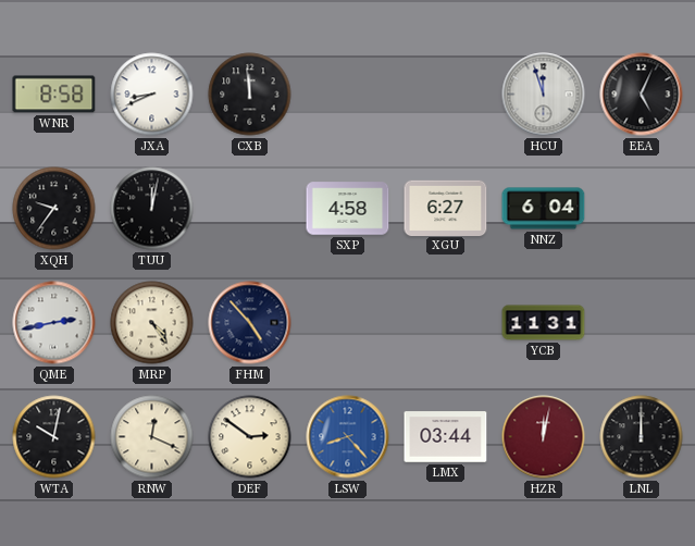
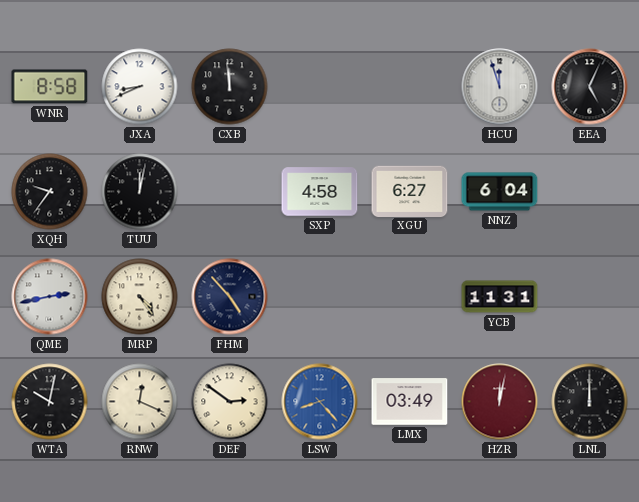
LMX: 03:44 -> 03:49
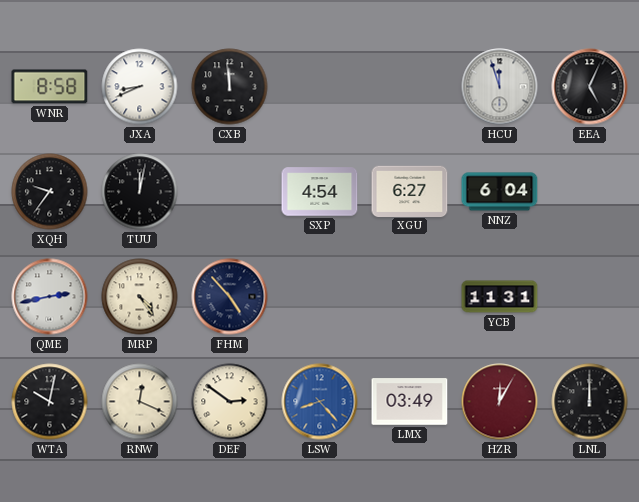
SXP: 4:58 -> 4:54
HZR: 12:02 -> 12:05
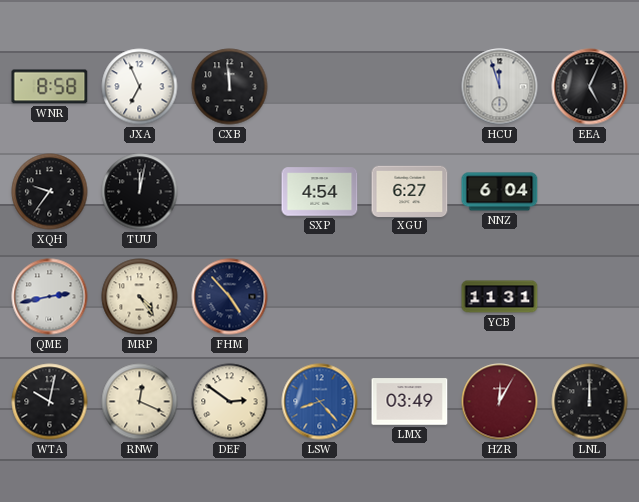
JXA: 8:41 -> 6:56
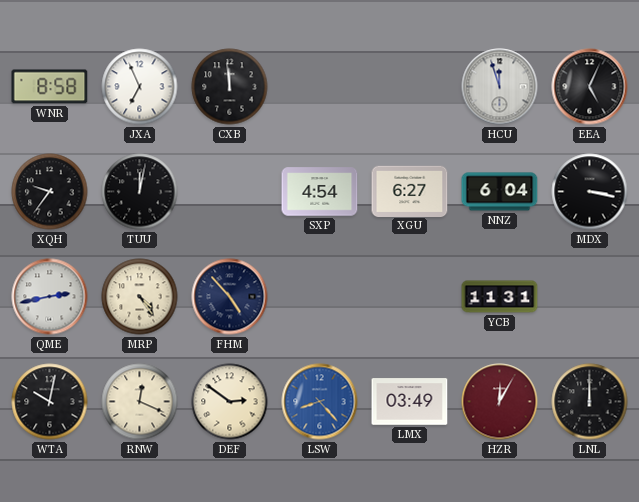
MDX: none -> 3:17
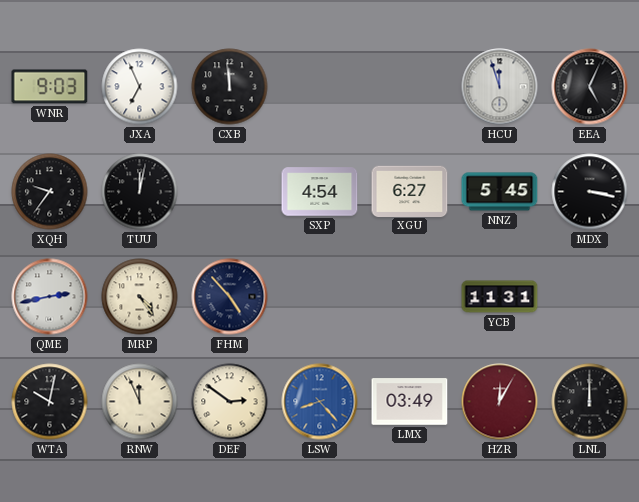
WNR: 8:58 -> 9:03
NNZ: 6:04 -> 5:45
RNW: 12:19 -> 11:56
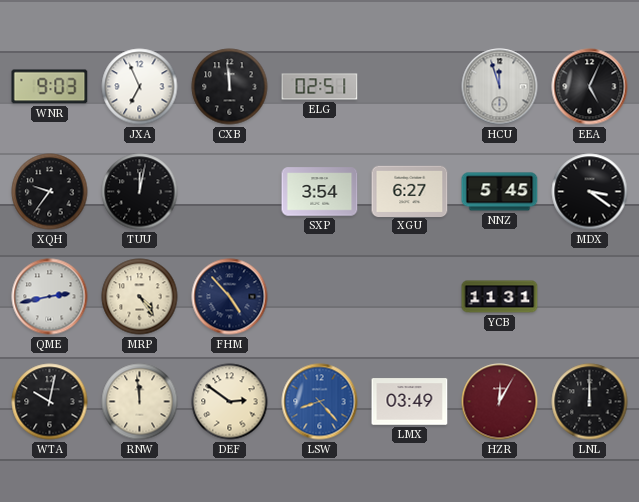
ELG: none -> 02:51
SXP: 4:54 -> 3:54
MDX: 3:17 -> 3:21
RNW: 11:56 -> 11:59
